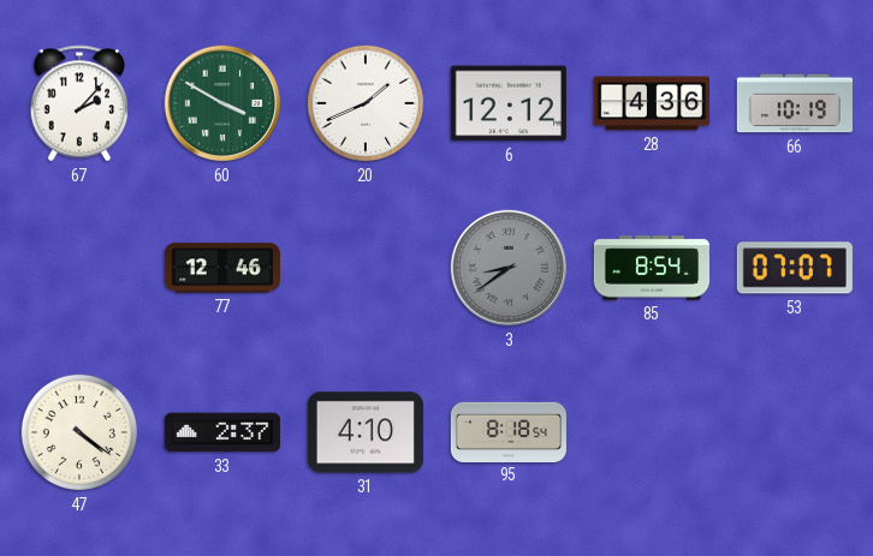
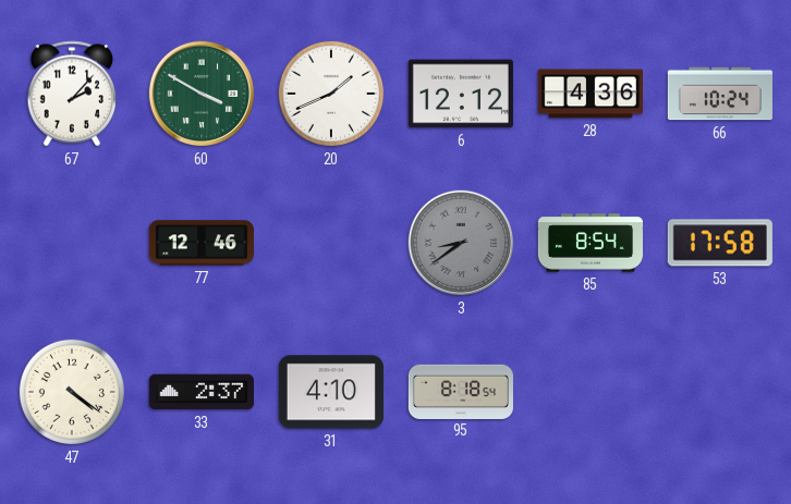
66: 10:19 -> 10:24
53: 07:07 -> 17:58
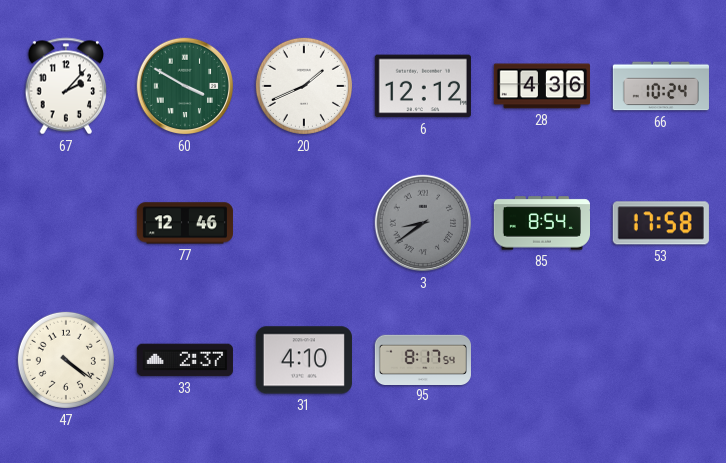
95: 8:18 -> 8:17
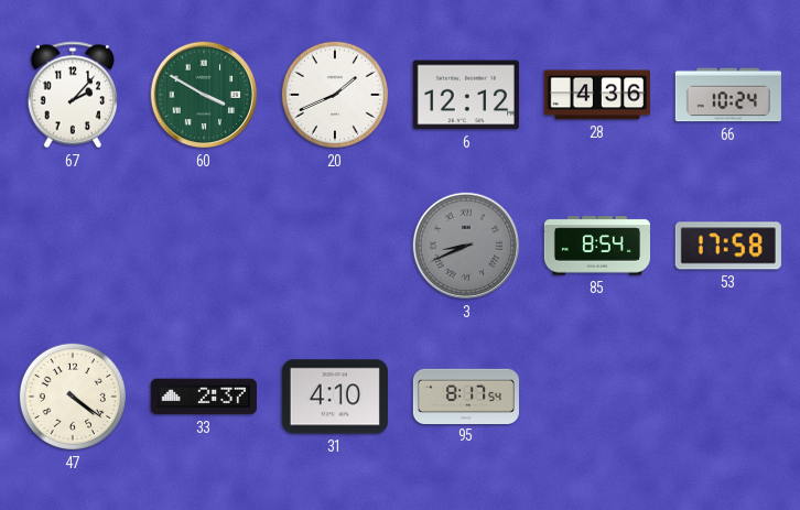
77: 12:46 -> none
3: 8:39 -> 8:41
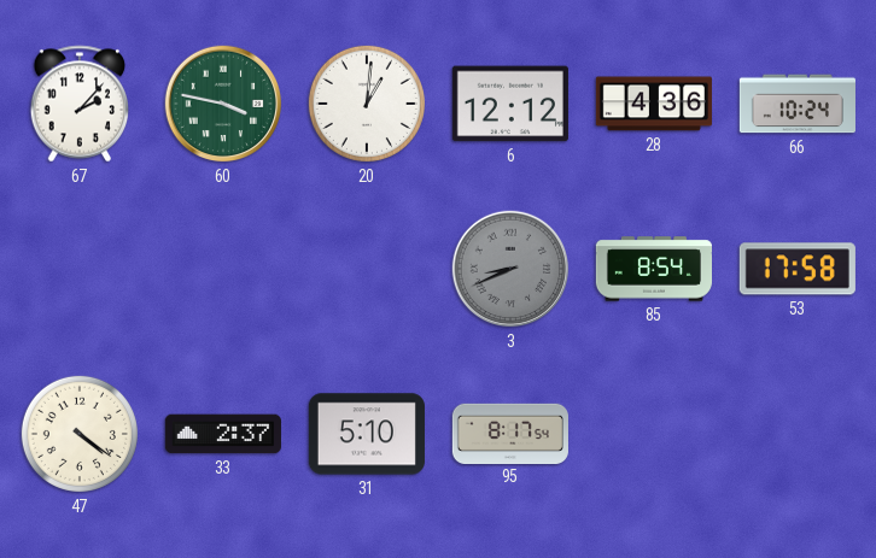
60: 3:50 -> 3:47
20: 1:41 -> 1:01
31: 4:10 -> 5:10
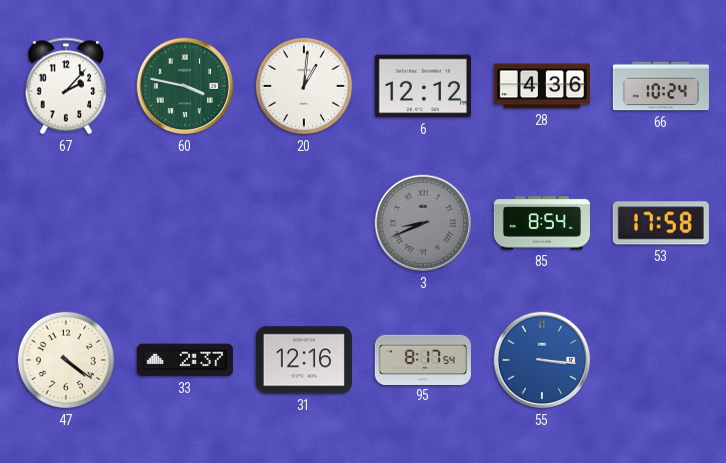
31: 5:10 -> 12:16
55: none -> 3:16
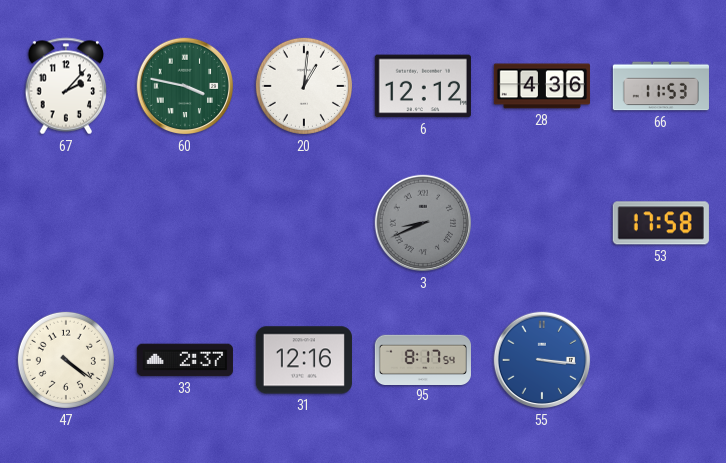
66: 10:24 -> 11:53
85: 8:54 -> none
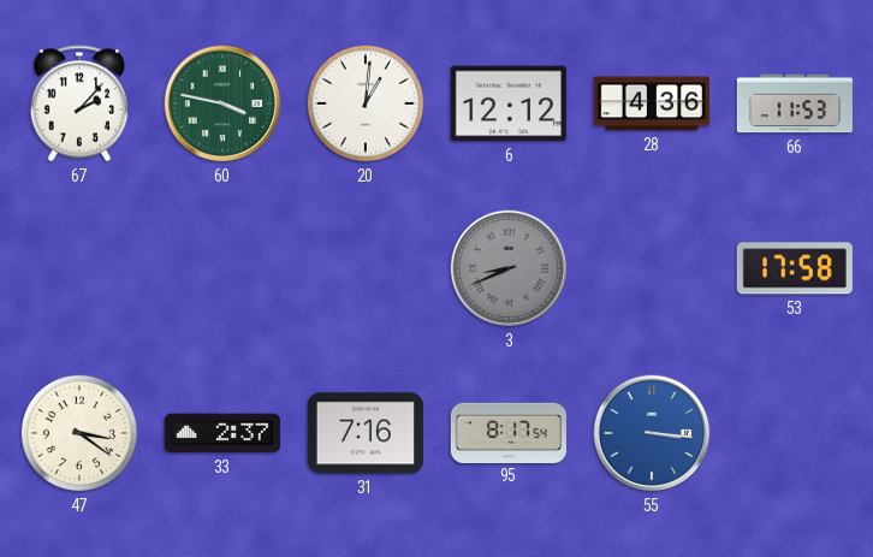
47: 4:21 -> 3:21
31: 12:16 -> 7:16
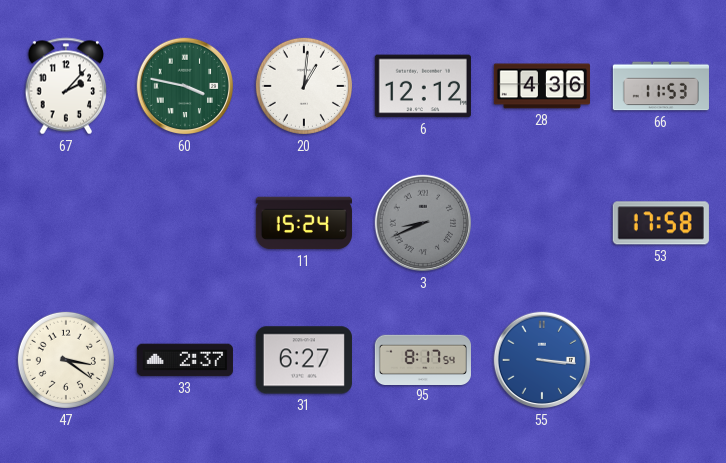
11: none -> 15:24
31: 7:16 -> 6:27
